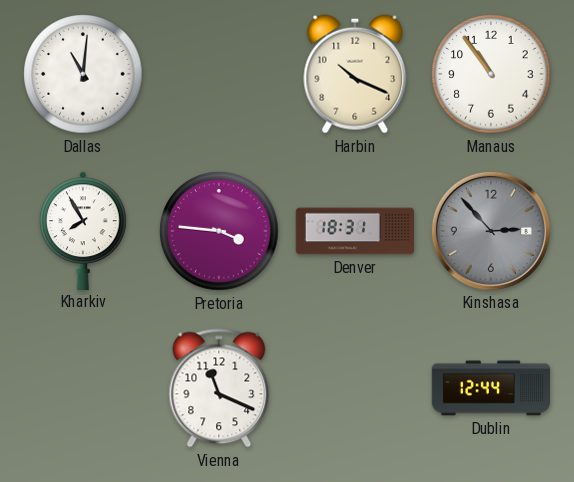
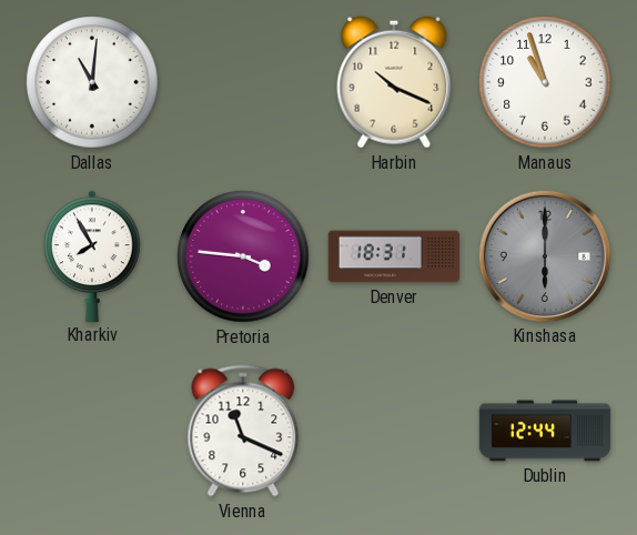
Manaus: 10:54 -> 10:57
Kinshasa: 2:53 -> 6:00
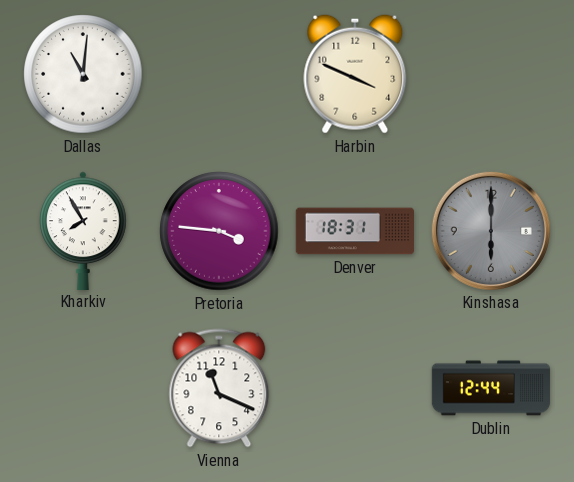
Harbin: 10:19 -> 3:49
Manaus: 10:57 -> none
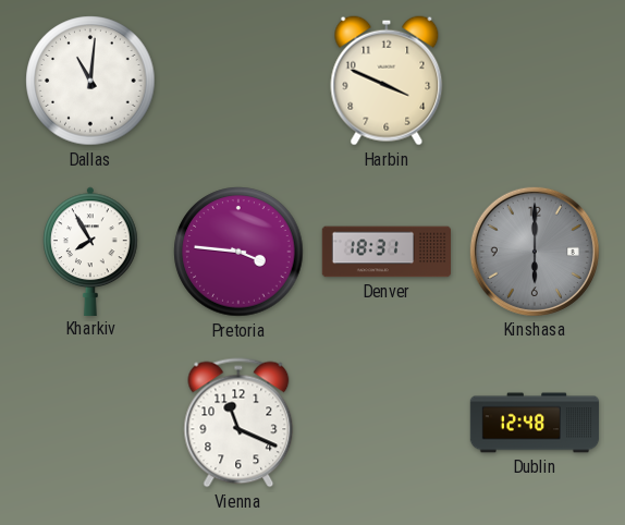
Dublin: 12:44 -> 12:48
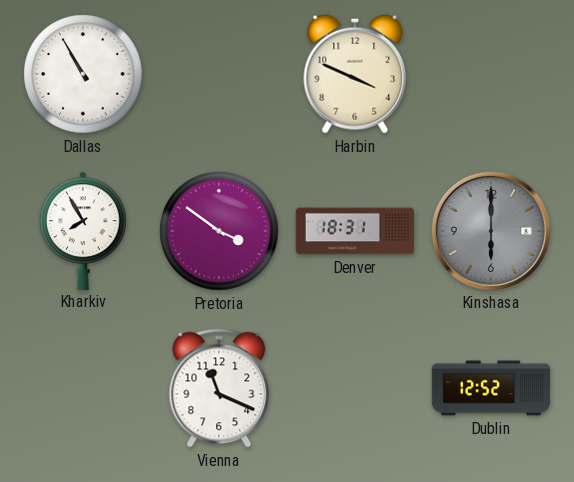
Dallas: 11:01 -> 10:55
Pretoria: 3:46 -> 3:51
Dublin: 12:48 -> 12:52
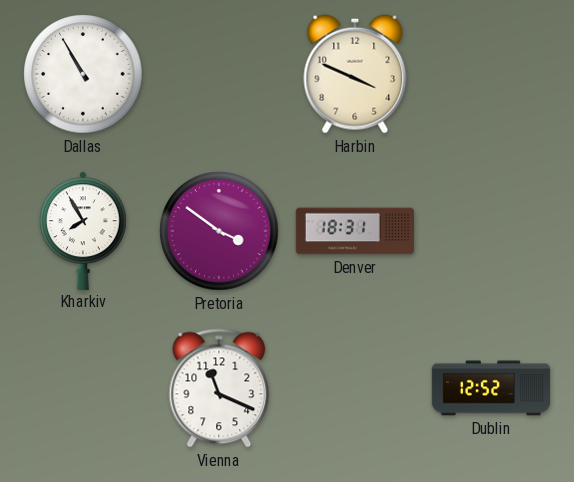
Kinshasa: 6:00 -> none
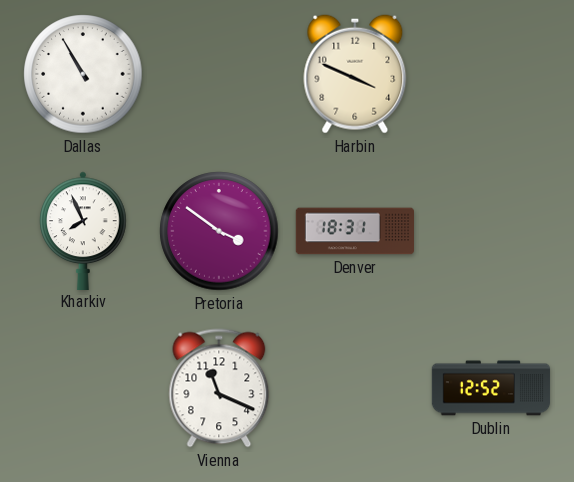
Kharkiv: 7:55 -> 7:56
